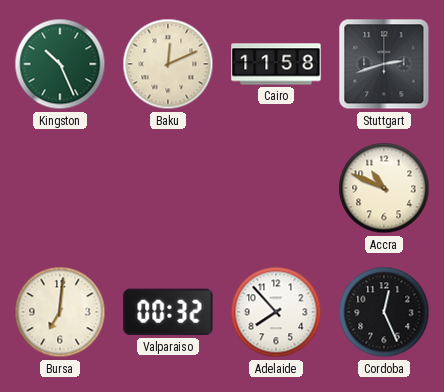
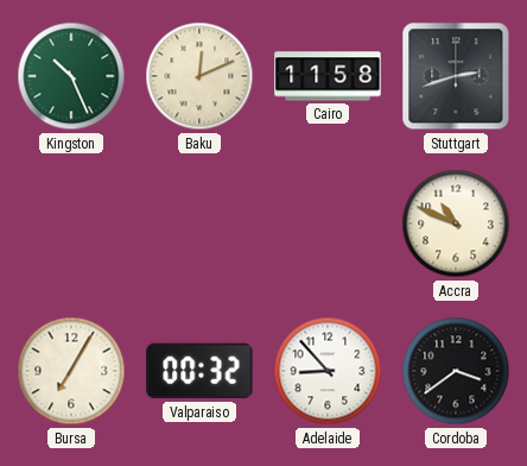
Bursa: 7:01 -> 7:05
Adelaide: 7:53 -> 8:53
Cordoba: 12:26 -> 3:39
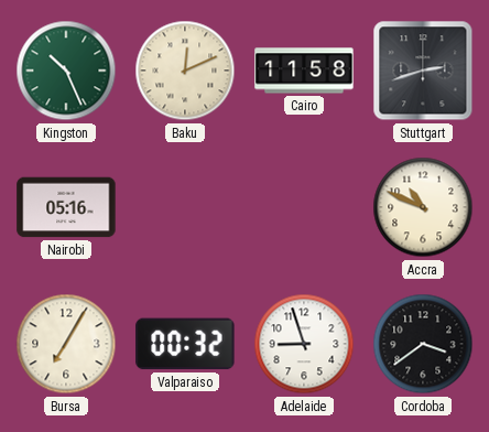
Nairobi: none -> 05:16
Adelaide: 8:53 -> 8:57
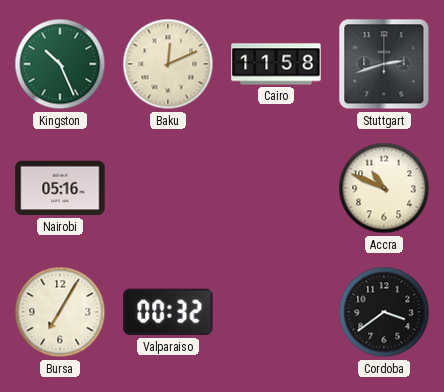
Adelaide: 8:57 -> none
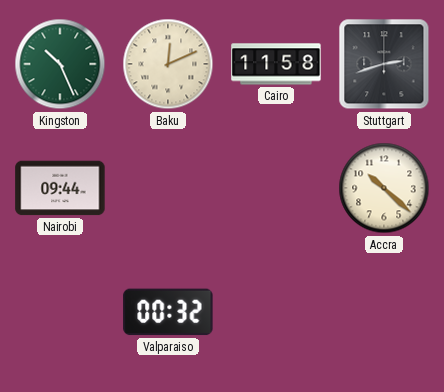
Nairobi: 05:16 -> 09:44
Accra: 10:49 -> 10:22
Bursa: 7:05 -> none
Cordoba: 3:39 -> none
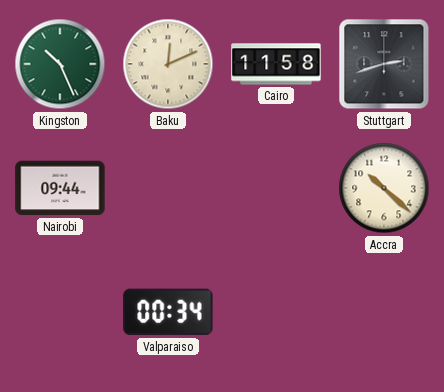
Valparaiso: 00:32 -> 00:34
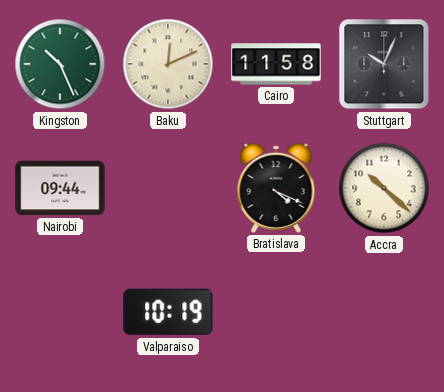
Stuttgart: 2:42 -> 10:04
Bratislava: none -> 4:19
Valparaiso: 00:34 -> 10:19
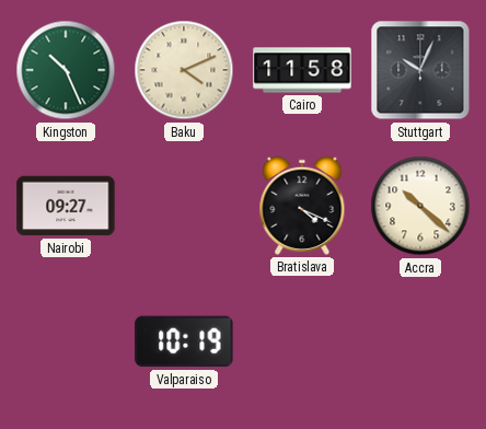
Baku: 12:11 -> 4:11
Nairobi: 09:44 -> 09:27
